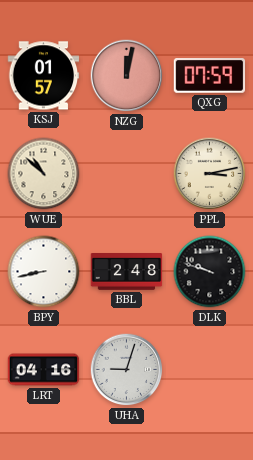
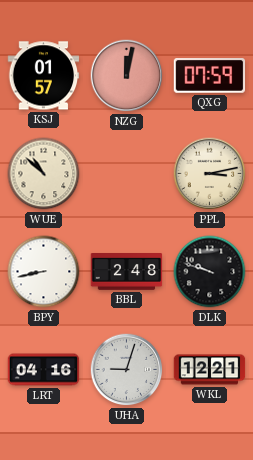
WKL: none -> 12:21
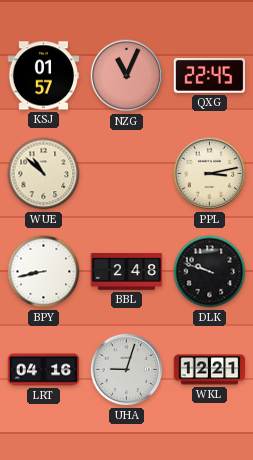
NZG: 12:02 -> 11:04
QXG: 07:59 -> 22:45
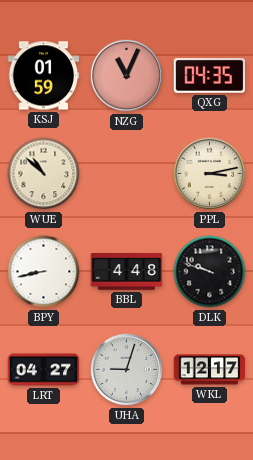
KSJ: 01:57 -> 01:59
QXG: 22:45 -> 04:35
BBL: 2:48 -> 4:48
LRT: 04:16 -> 04:27
WKL: 12:21 -> 12:17
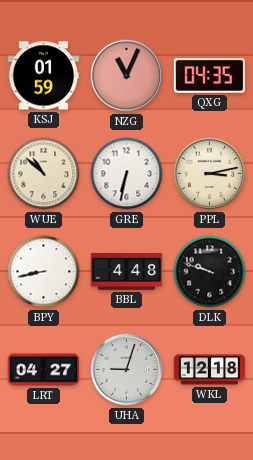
GRE: none -> 6:32
WKL: 12:17 -> 12:18
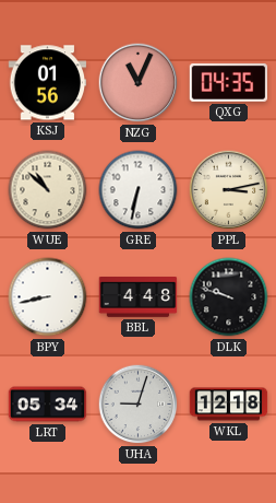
KSJ: 01:59 -> 01:56
LRT: 04:27 -> 05:34
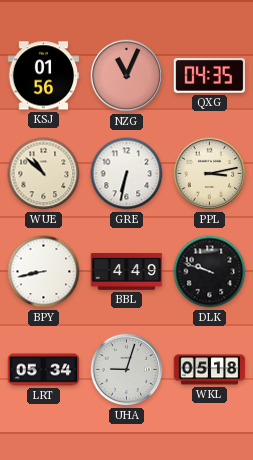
BBL: 4:48 -> 4:49
WKL: 12:18 -> 05:18
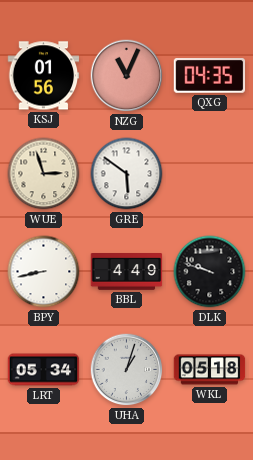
WUE: 10:52 -> 2:57
GRE: 6:32 -> 5:51
PPL: 3:13 -> none
UHA: 9:03 -> 1:03
